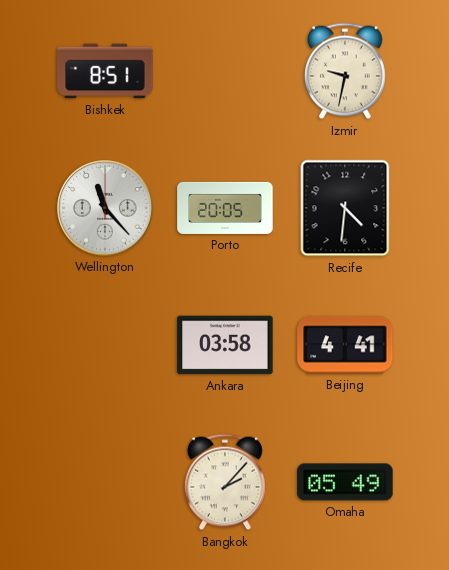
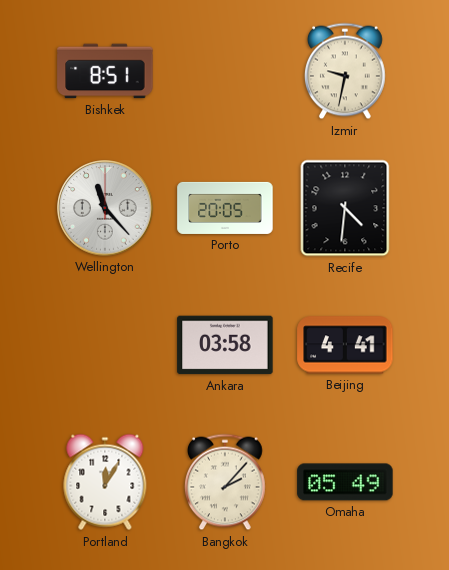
Portland: none -> 12:05
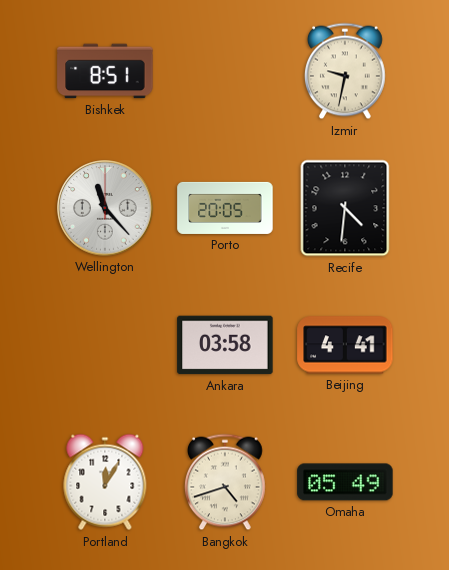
Bangkok: 2:07 -> 4:42
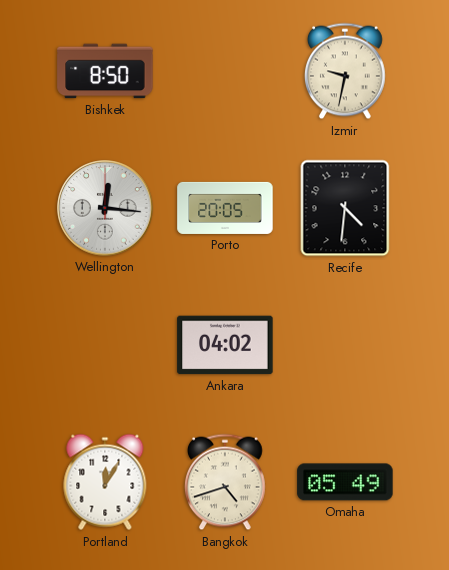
Bishkek: 8:51 -> 8:50
Wellington: 11:23 -> 12:16
Ankara: 03:58 -> 04:02
Beijing: 4:41 -> none
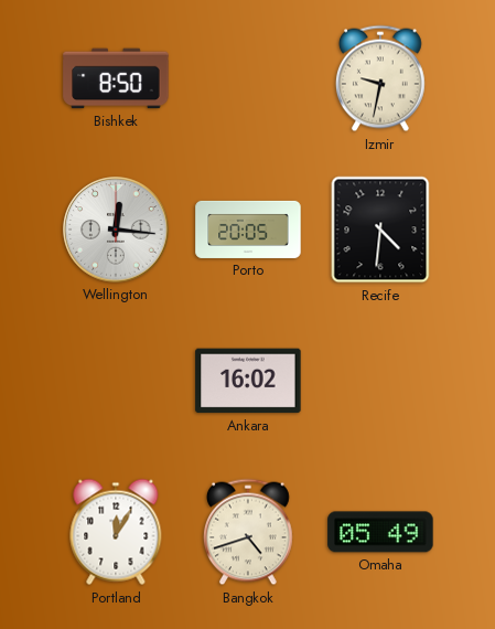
Ankara: 04:02 -> 16:02
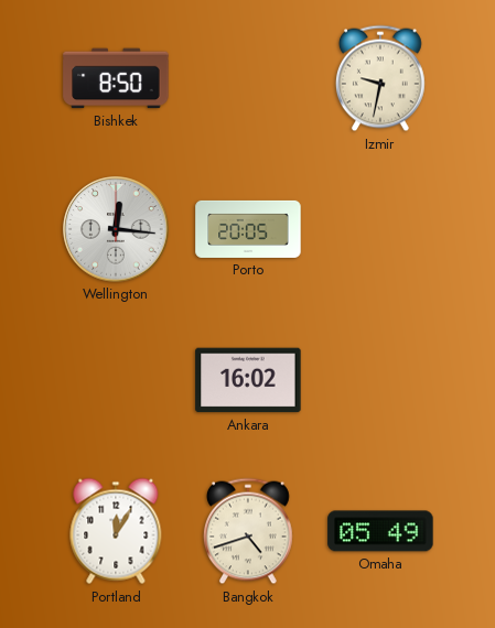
Recife: 4:31 -> none
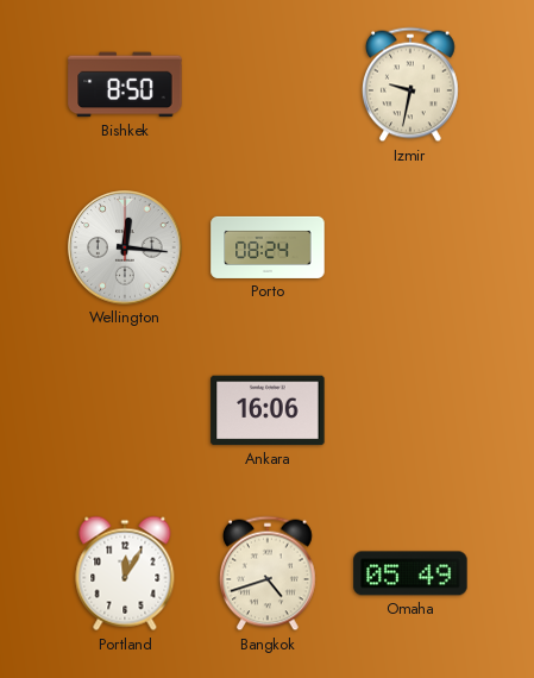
Porto: 20:05 -> 08:24
Ankara: 16:02 -> 16:06
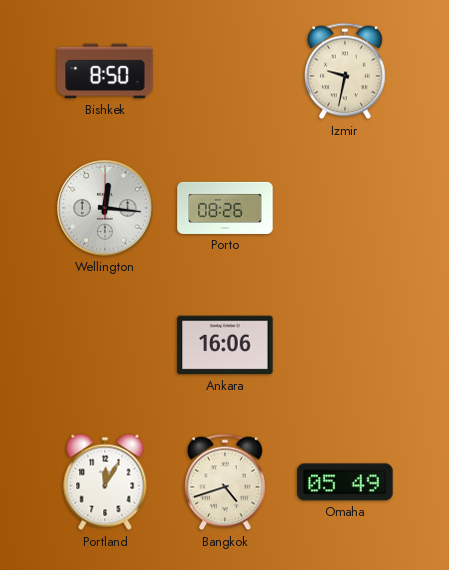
Porto: 08:24 -> 08:26
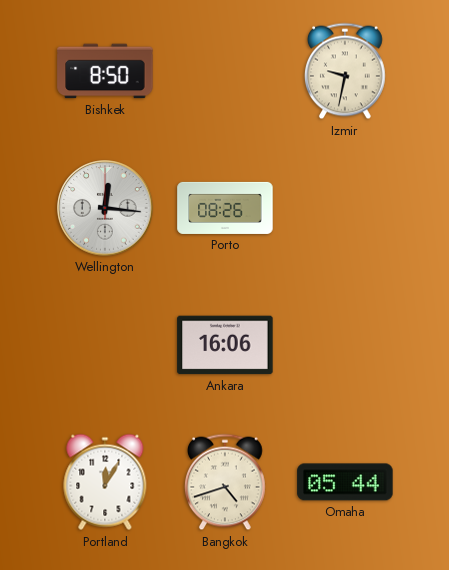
Omaha: 05:49 -> 05:44
